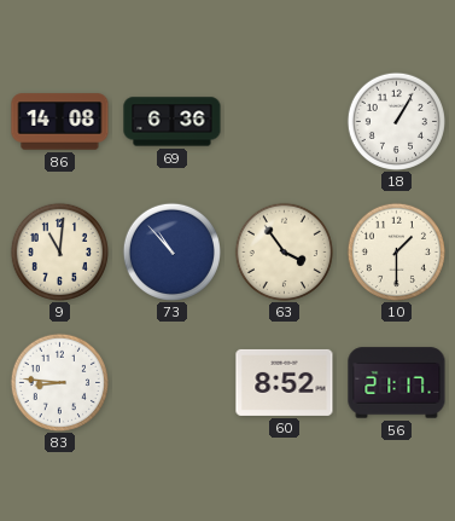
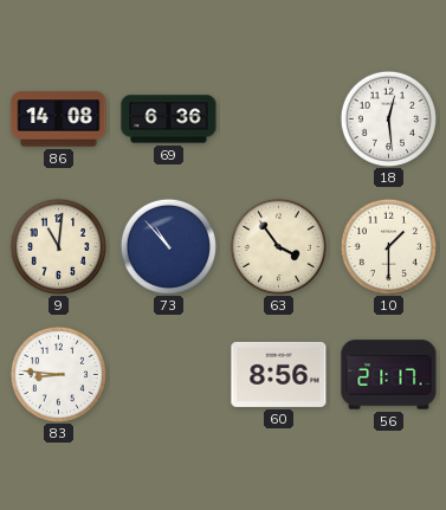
18: 1:05 -> 12:29
60: 8:52 -> 8:56
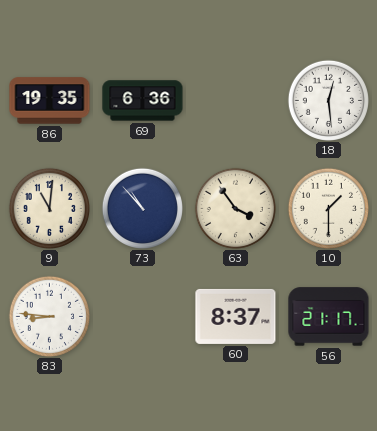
86: 14:08 -> 19:35
60: 8:56 -> 8:37
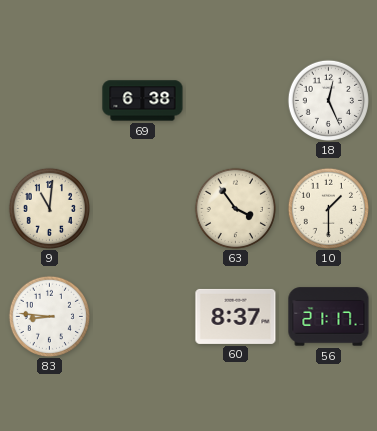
86: 19:35 -> none
69: 6:36 -> 6:38
18: 12:29 -> 12:26
73: 10:53 -> none
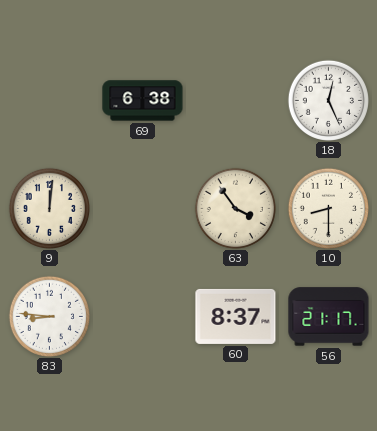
9: 11:01 -> 12:01
10: 1:30 -> 8:30
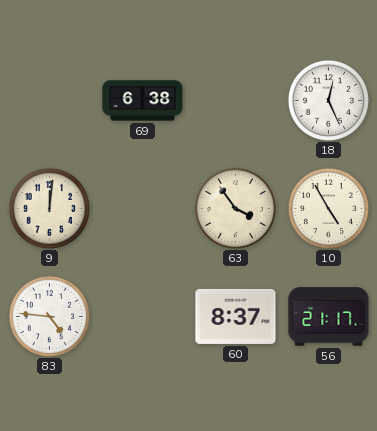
10: 8:30 -> 4:55
83: 8:46 -> 4:46
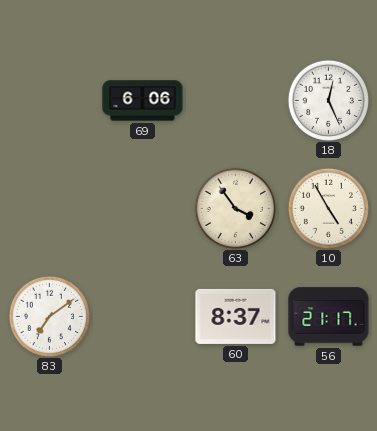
69: 6:38 -> 6:06
9: 12:01 -> none
83: 4:46 -> 7:09
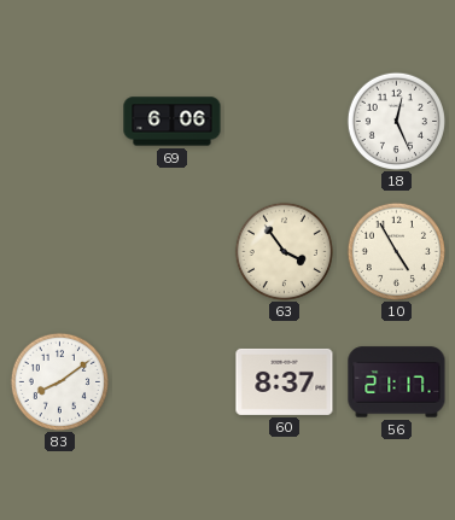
83: 7:09 -> 8:09
